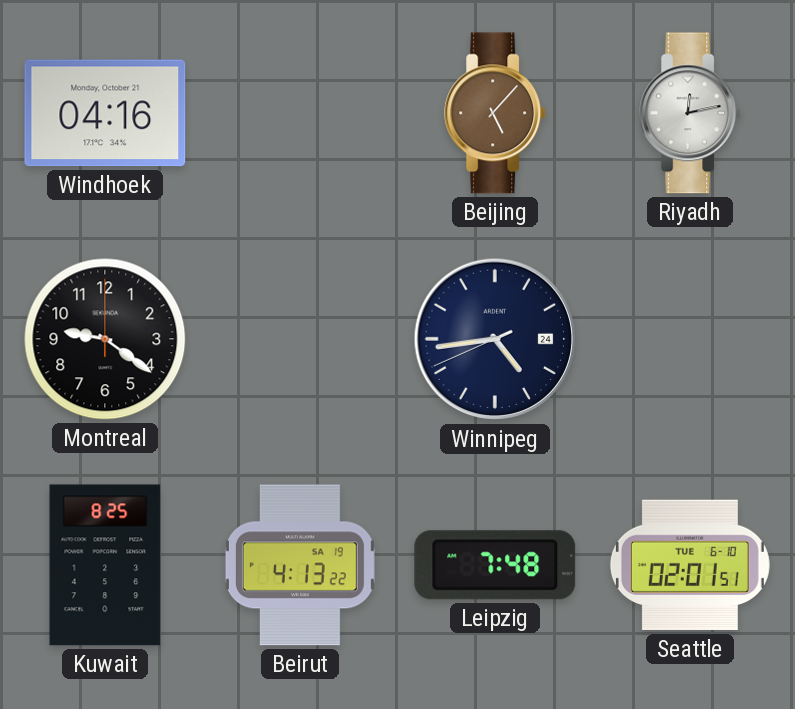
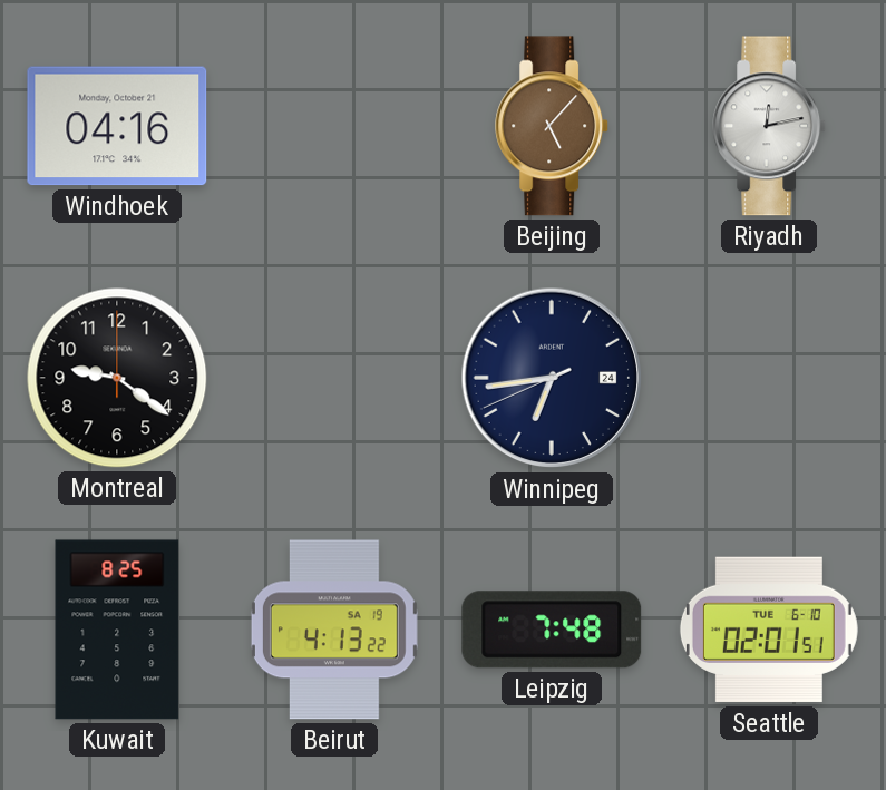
Winnipeg: 4:43 -> 6:43
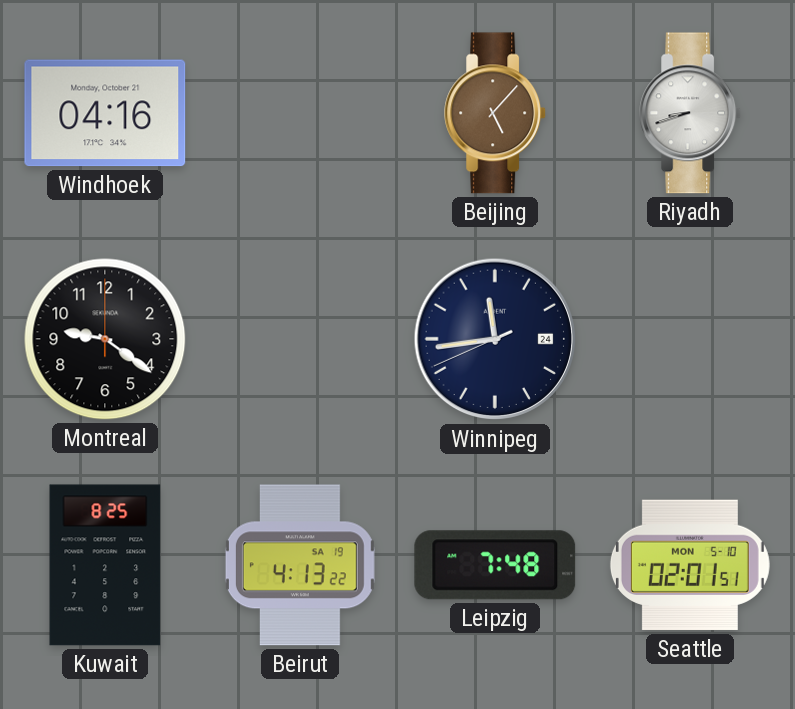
Riyadh: 12:13 -> 8:42
Winnipeg: 6:43 -> 11:43
Seattle date: TUE 6-10 -> MON 5-10
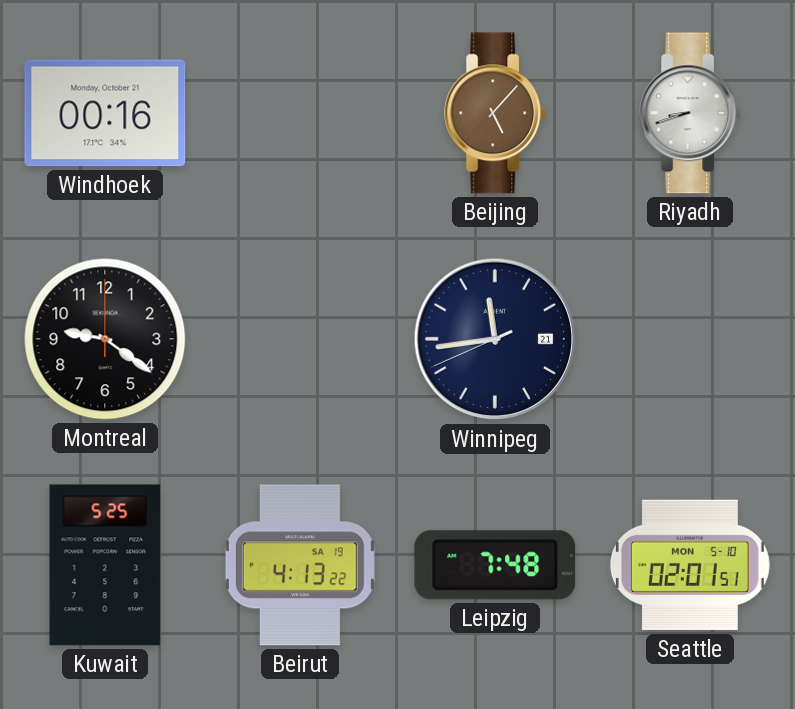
Windhoek: 04:16 -> 00:16
Winnipeg date: 24 -> 21
Kuwait: 8:25 -> 5:25
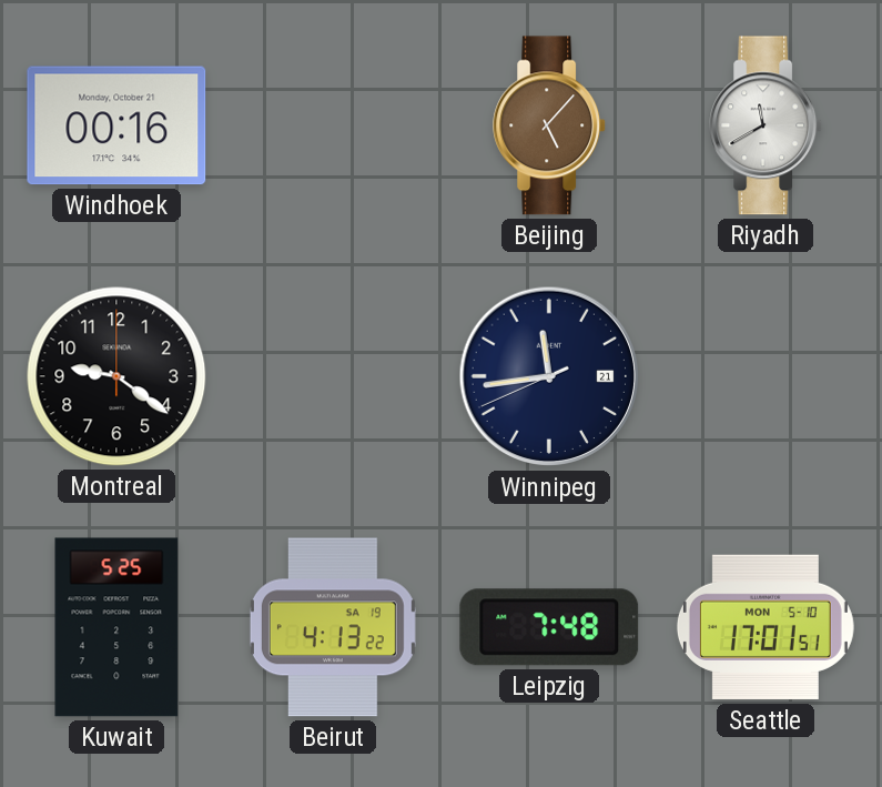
Riyadh: 8:42 -> 11:40
Seattle: 02:01 -> 17:01
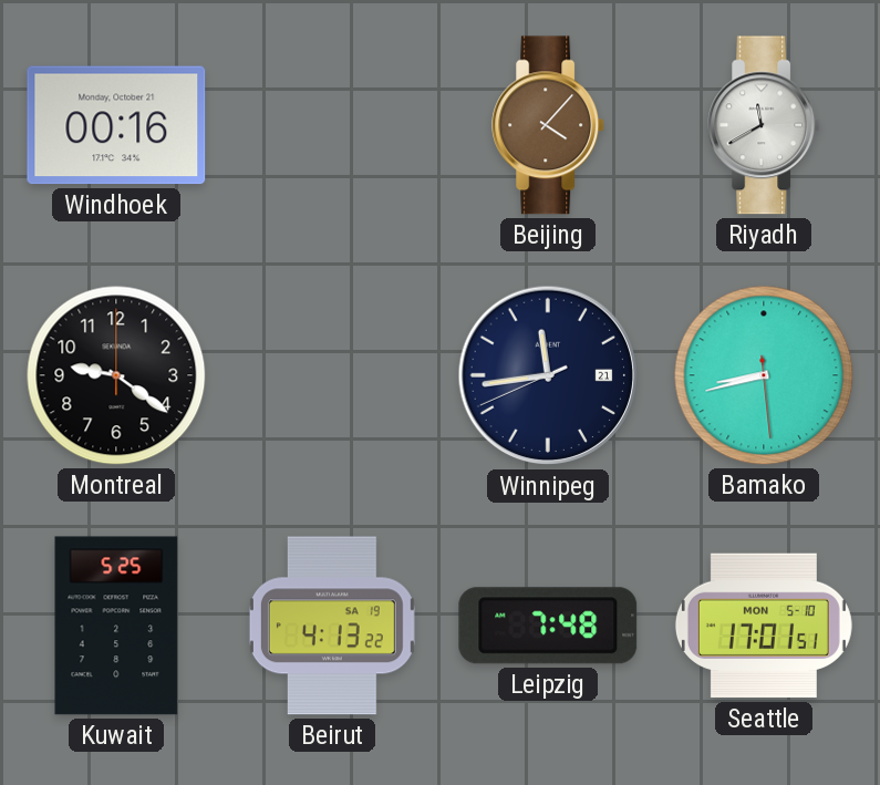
Beijing: 5:07 -> 4:07
Bamako: none -> 8:42
